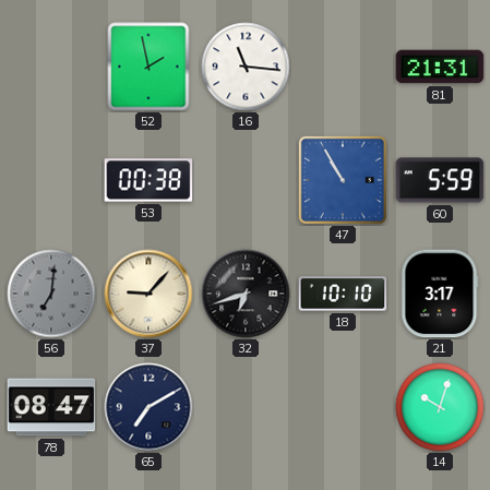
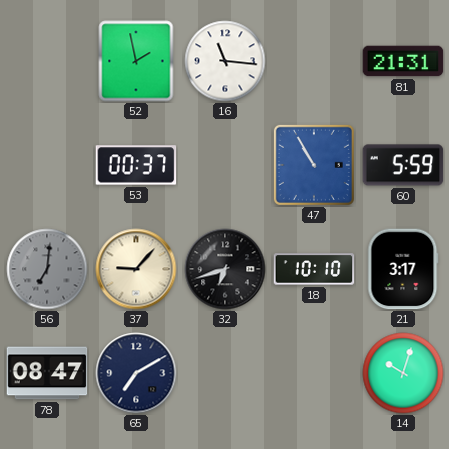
53: 00:38 -> 00:37
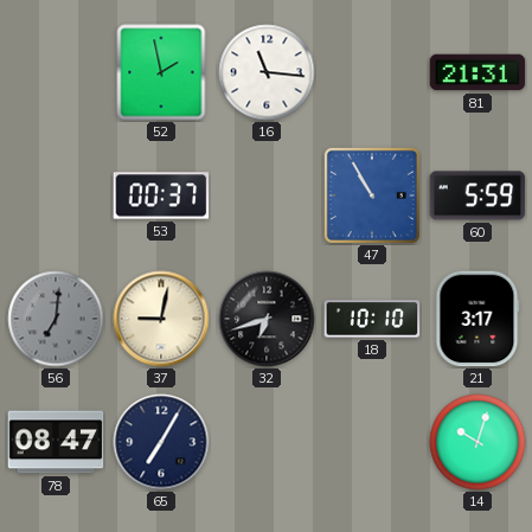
37: 9:07 -> 9:02
65: 7:10 -> 7:05
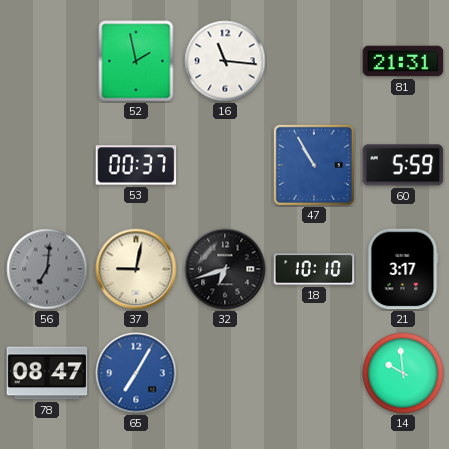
65 dial: navy -> blue
14: 10:03 -> 9:59
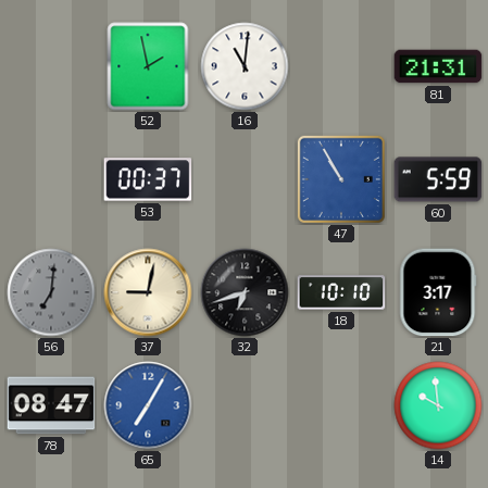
16: 11:16 -> 11:01
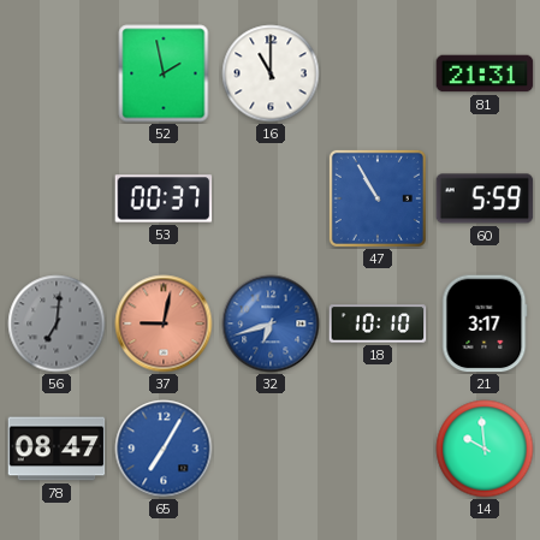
16: 11:01 -> 11:00
37 dial: cream -> salmon
32 dial: black -> blue
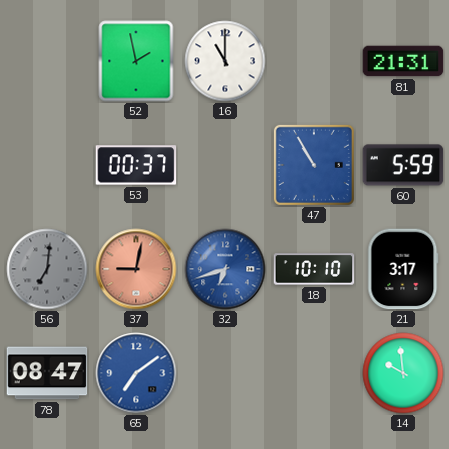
65: 7:05 -> 7:09
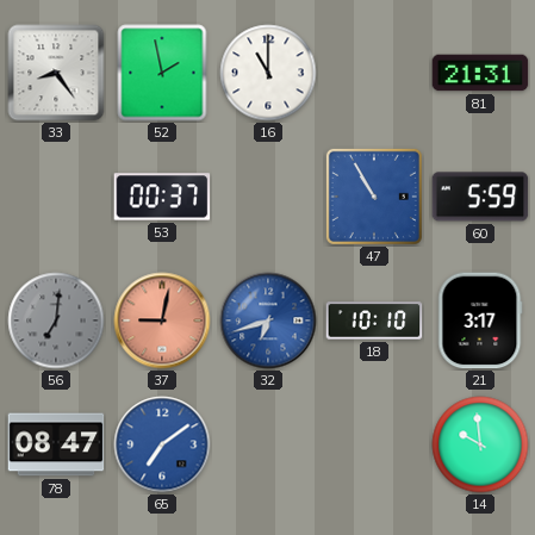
33: none -> 8:24
